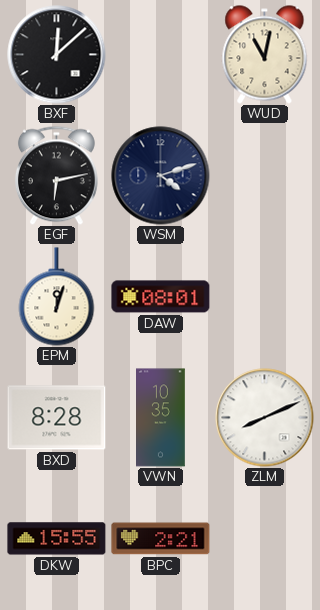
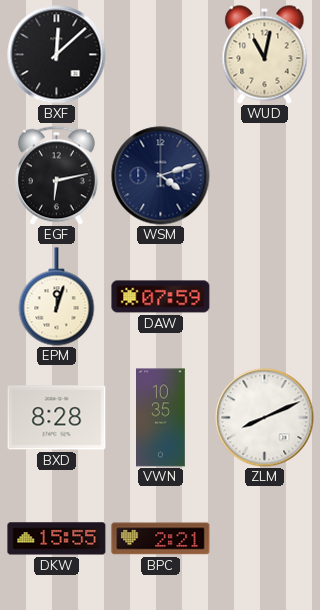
DAW: 08:01 -> 07:59
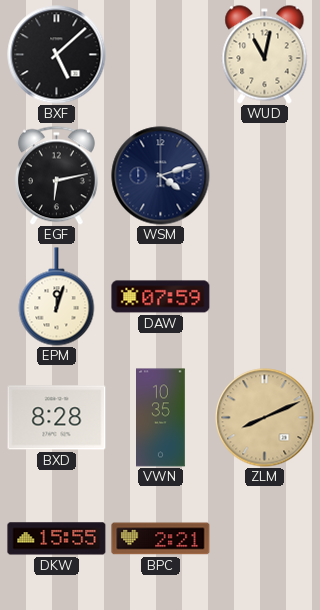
BXF: 12:08 -> 5:08
ZLM dial: white -> champagne
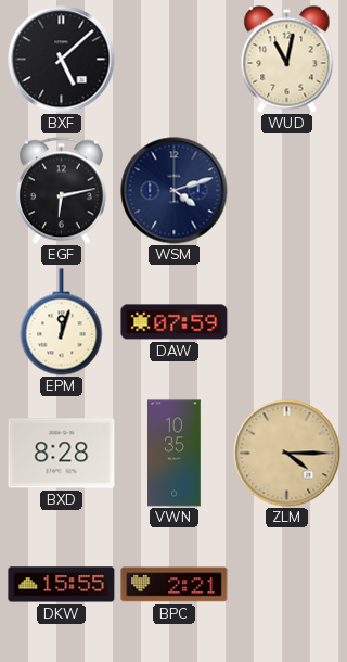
ZLM: 8:11 -> 4:15
